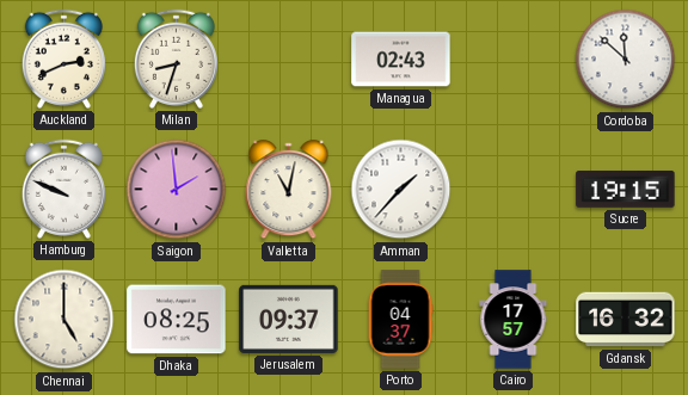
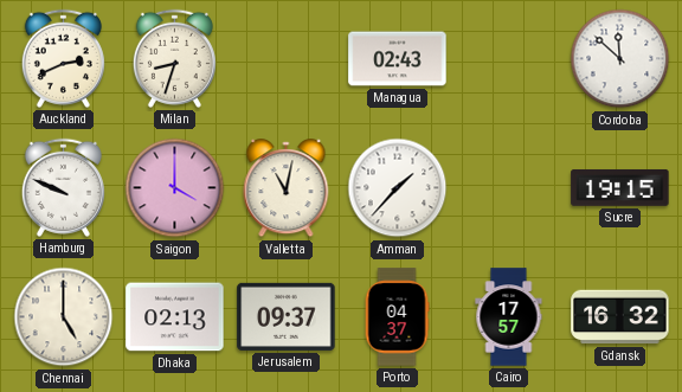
Saigon: 1:59 -> 4:00
Dhaka: 08:25 -> 02:13
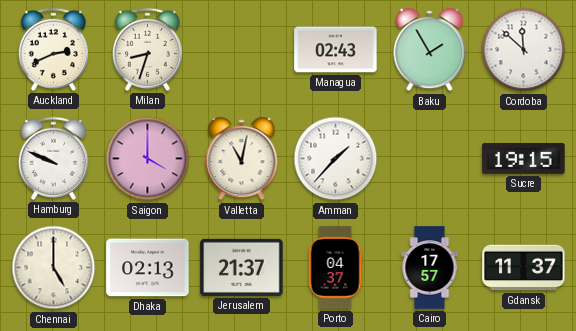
Baku: none -> 1:55
Jerusalem: 09:37 -> 21:37
Gdansk: 16:32 -> 11:37
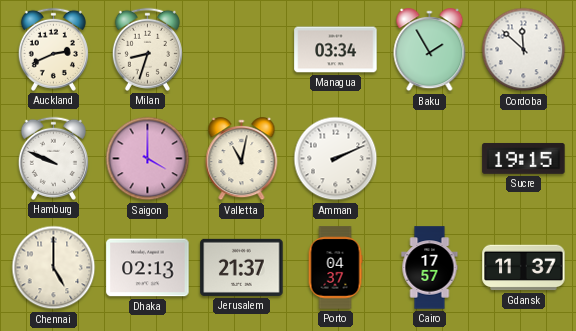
Managua: 02:43 -> 03:34
Amman: 1:37 -> 2:11
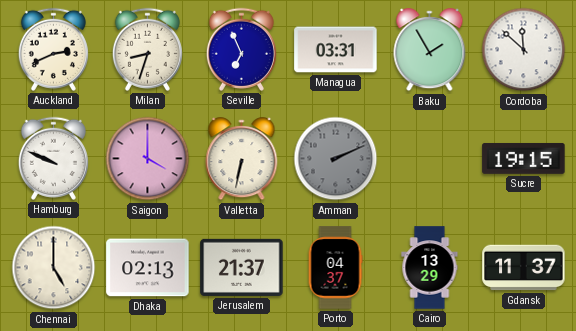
Seville: none -> 6:56
Managua: 03:34 -> 03:31
Valletta: 11:02 -> 6:32
Amman dial: white -> grey
Cairo: 17:57 -> 13:29
